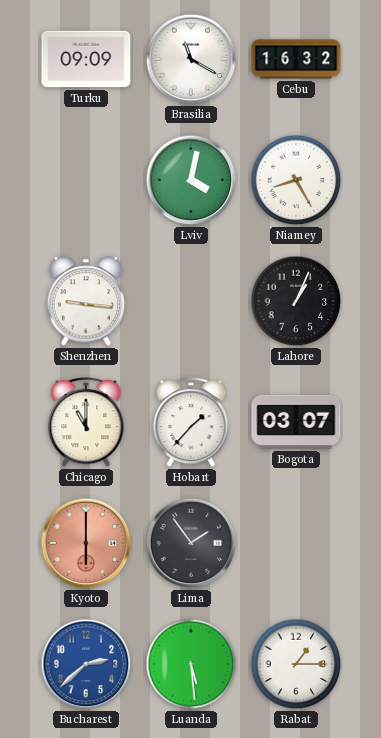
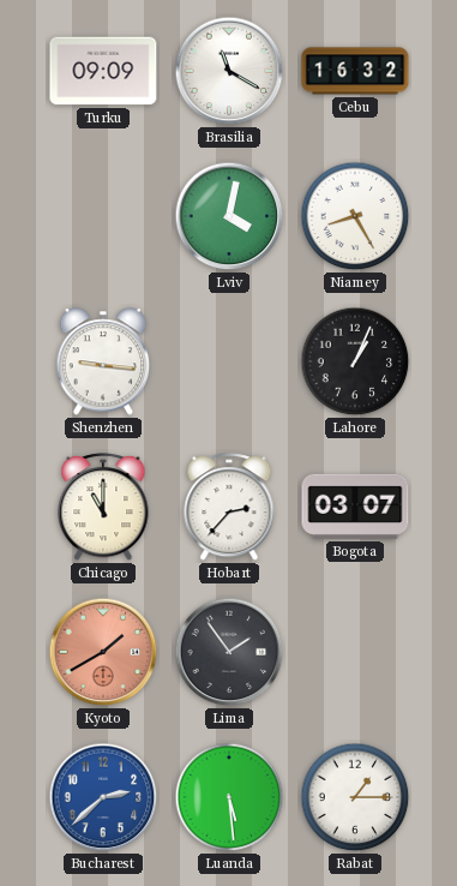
Hobart: 1:37 -> 2:37
Kyoto: 6:00 -> 1:40
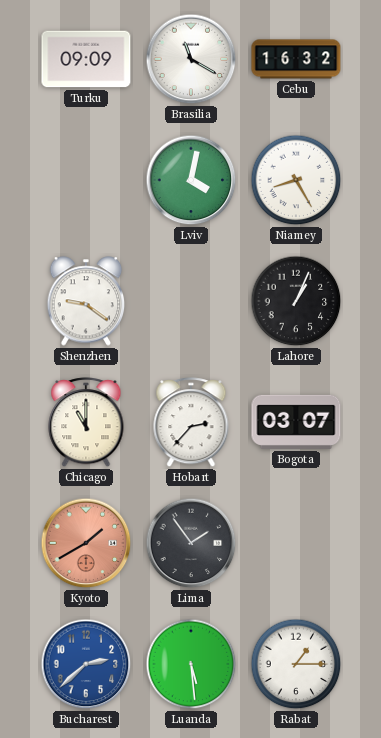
Shenzhen: 9:16 -> 9:21
